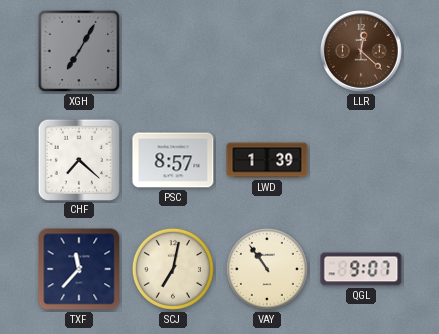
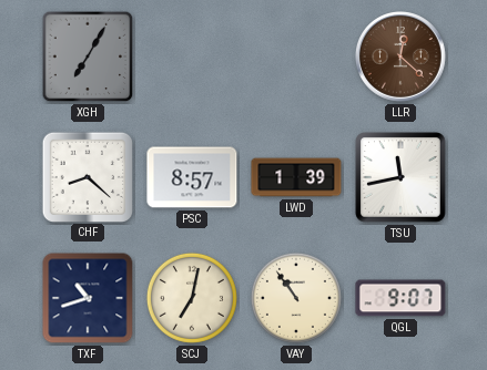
CHF: 7:22 -> 8:22
TSU: none -> 11:43
TXF: 11:37 -> 10:42
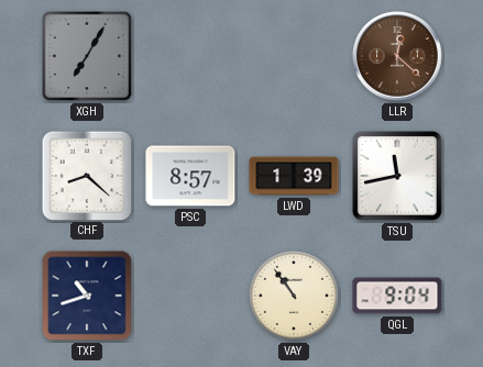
SCJ: 7:02 -> none
QGL: 9:07 -> 9:04
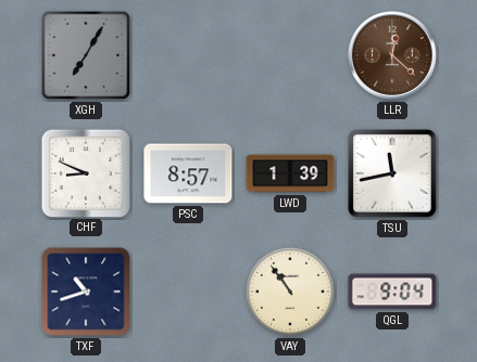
CHF: 8:22 -> 8:49
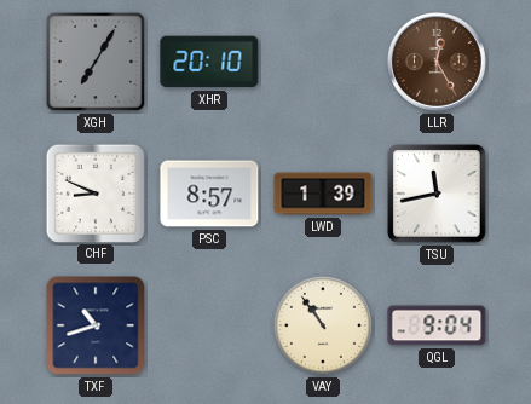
XHR: none -> 20:10
LLR: 12:22 -> 12:25
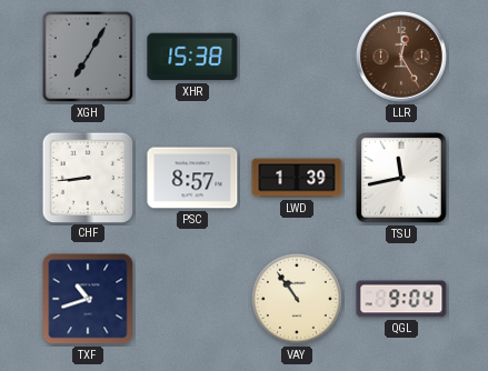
XHR: 20:10 -> 15:38
CHF: 8:49 -> 8:44
